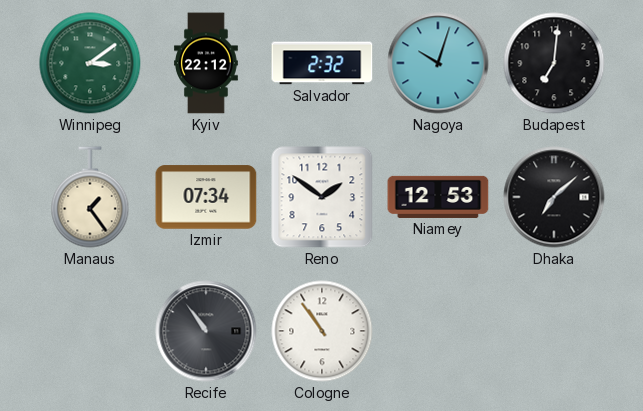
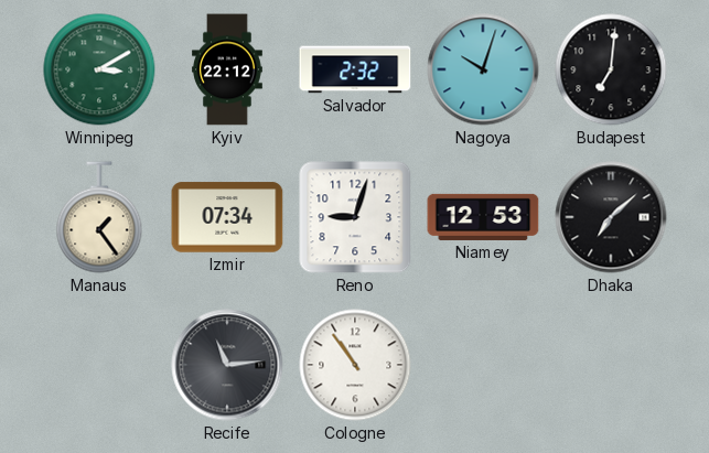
Winnipeg: 3:09 -> 3:10
Reno: 1:51 -> 9:03
Recife: 10:54 -> 11:14
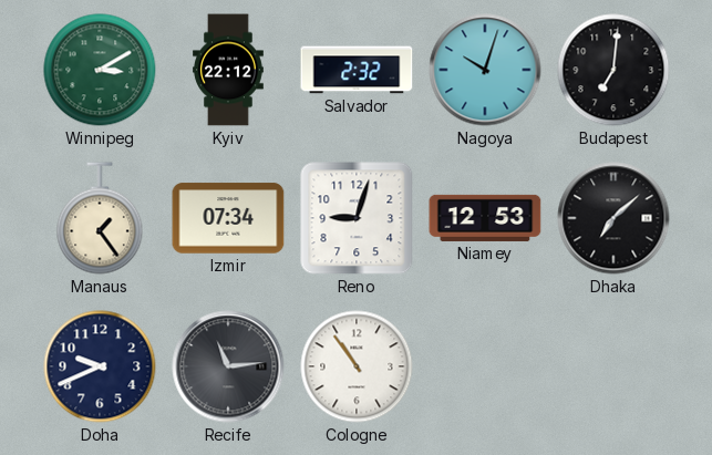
Doha: none -> 9:41
